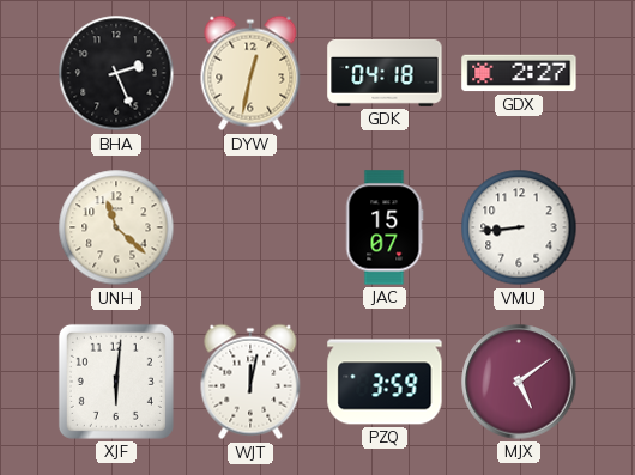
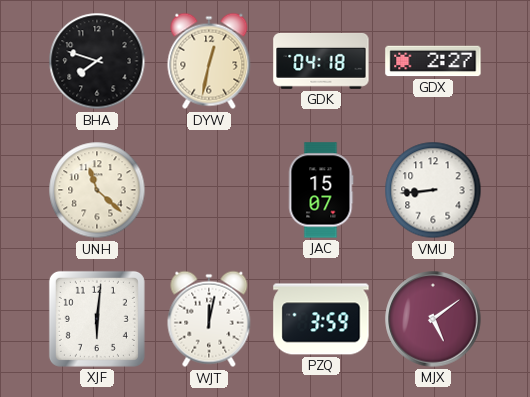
BHA: 2:26 -> 7:48
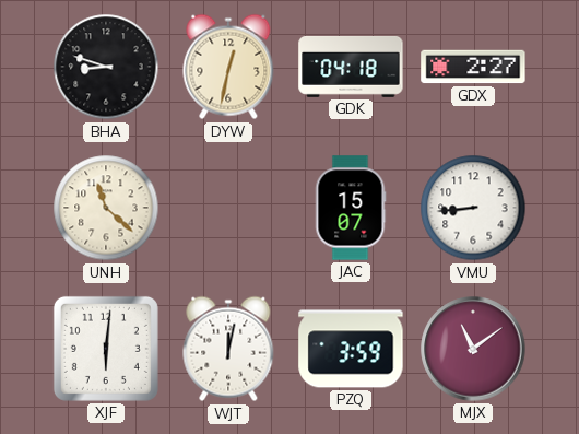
BHA: 7:48 -> 8:48
MJX: 5:09 -> 11:09
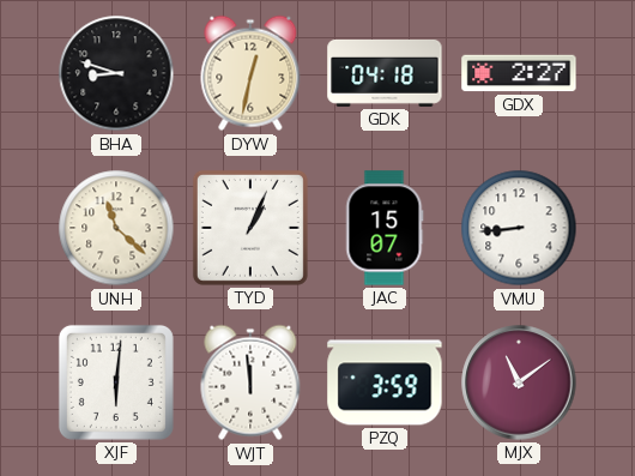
TYD: none -> 1:04
WJT: 12:02 -> 11:59
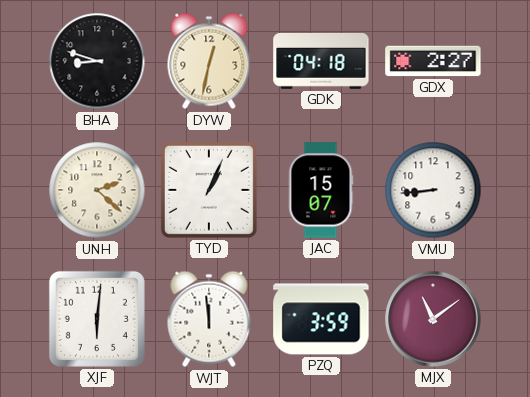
UNH: 11:22 -> 2:22
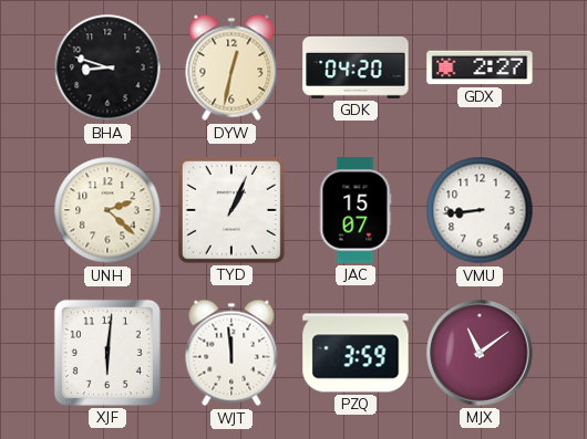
GDK: 04:18 -> 04:20
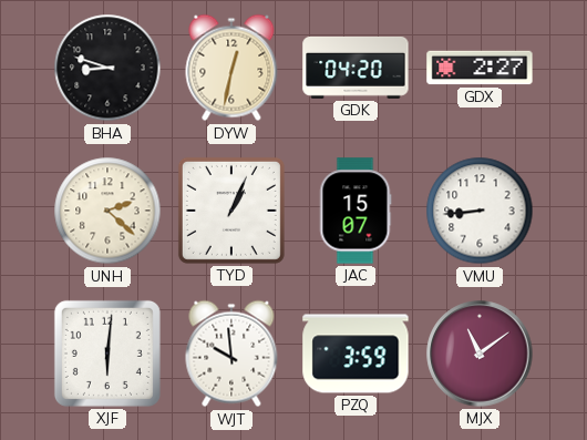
WJT: 11:59 -> 9:59
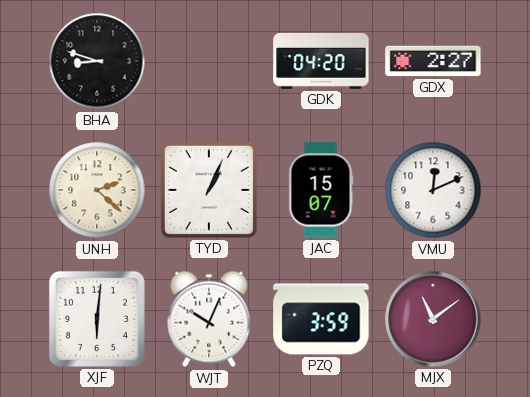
DYW: 12:32 -> none
VMU: 8:44 -> 12:11
WJT: 9:59 -> 10:04
